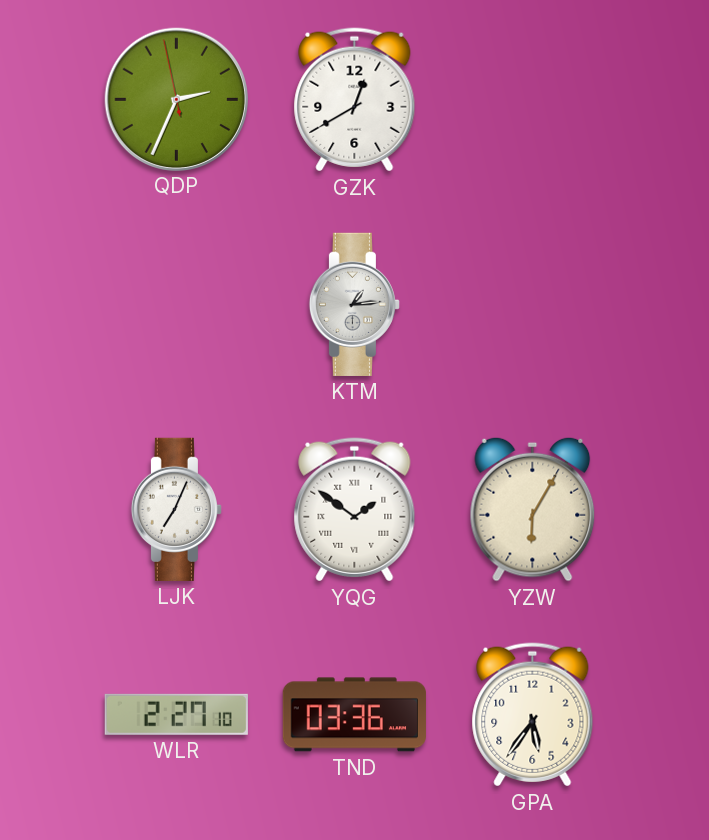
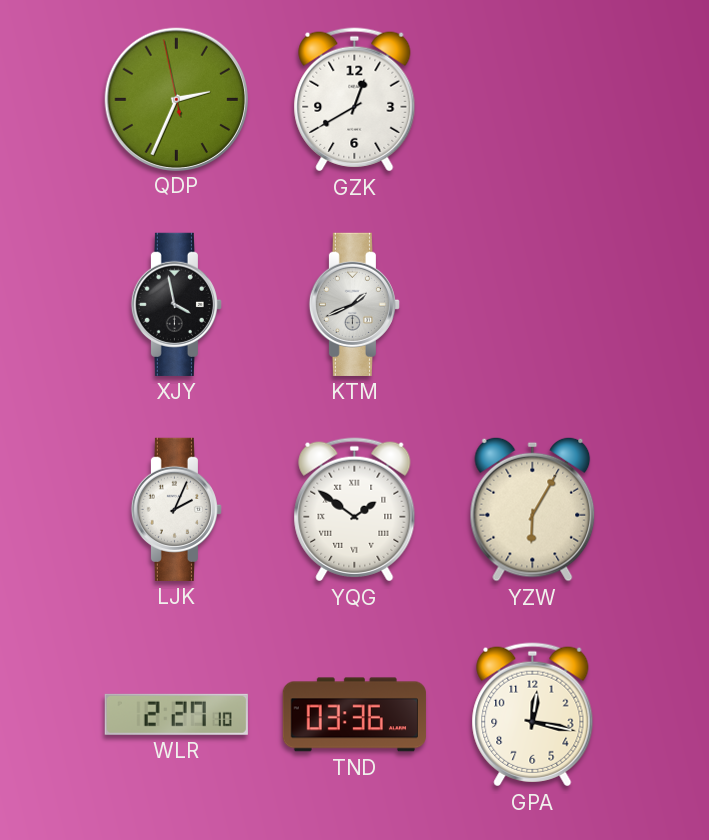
XJY: none -> 3:58
KTM: 1:14 -> 1:41
LJK: 7:04 -> 2:04
GPA: 5:36 -> 12:17
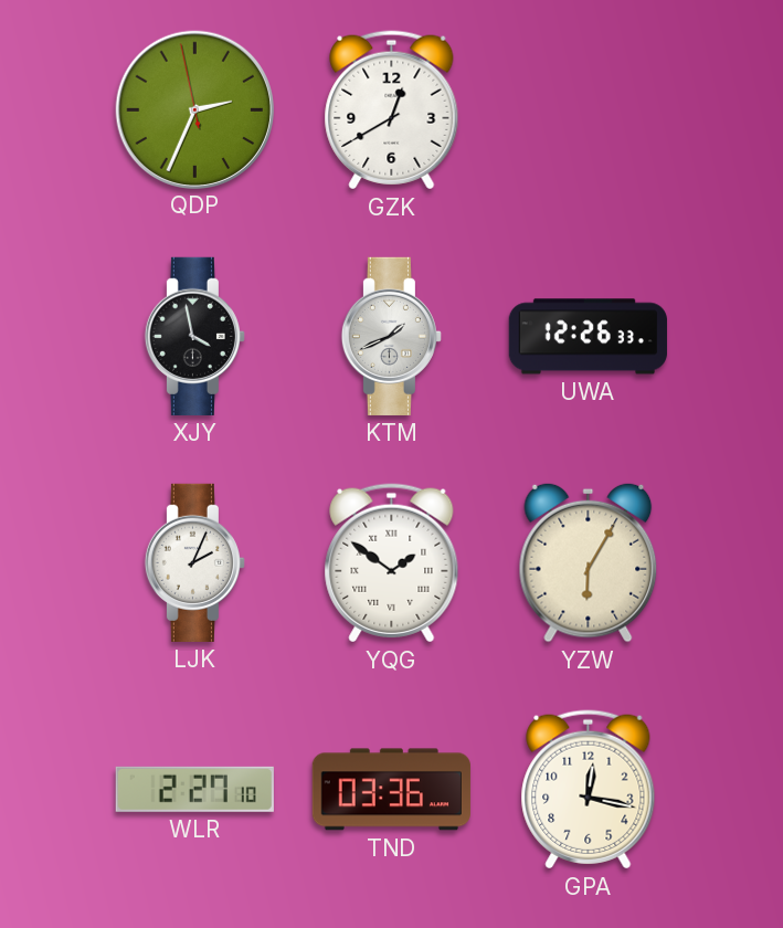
UWA: none -> 12:26
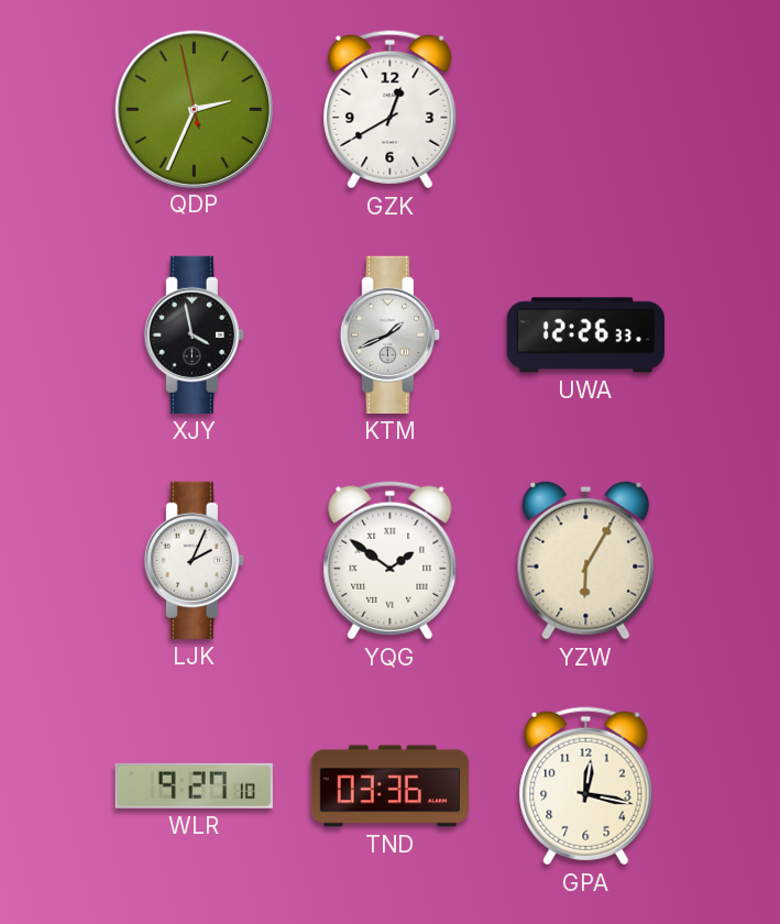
WLR: 2:27 -> 9:27
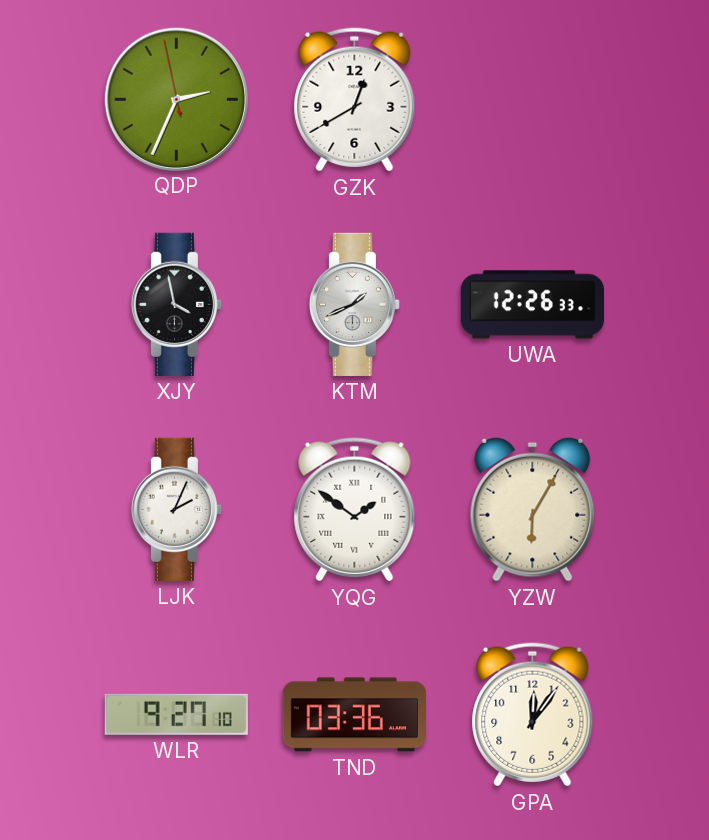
GPA: 12:17 -> 12:06
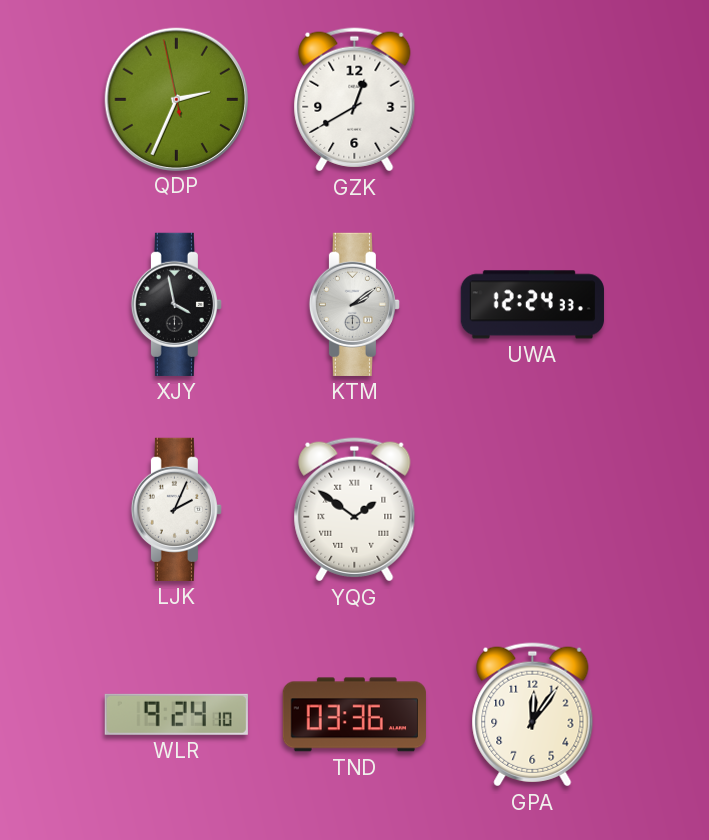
KTM: 1:41 -> 2:09
UWA: 12:26 -> 12:24
YZW: 6:05 -> none
WLR: 9:27 -> 9:24
